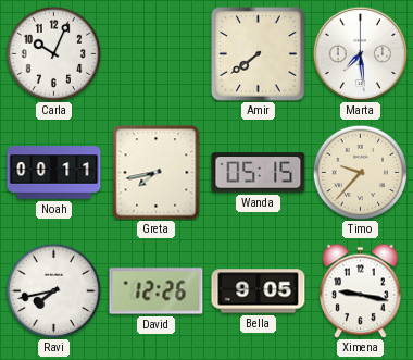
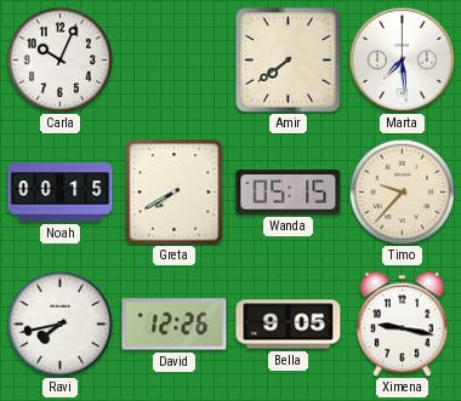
Noah: 00:11 -> 00:15
Greta: 7:43 -> 7:40
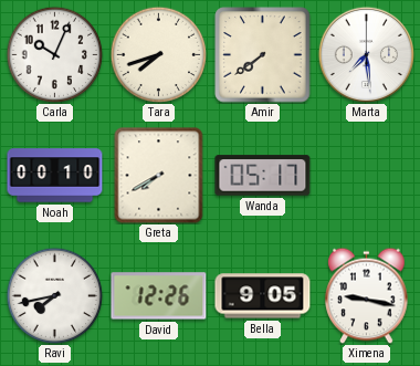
Tara: none -> 7:42
Noah: 00:15 -> 00:10
Wanda: 05:15 -> 05:17
Timo: 9:37 -> none
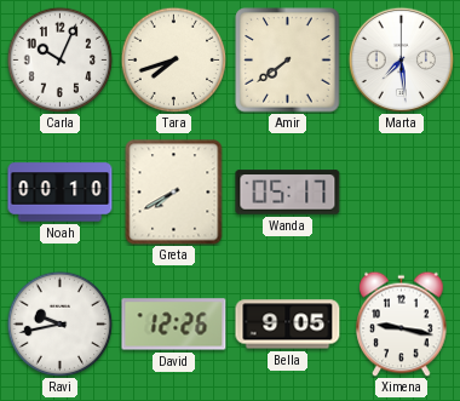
Ravi: 7:43 -> 9:43
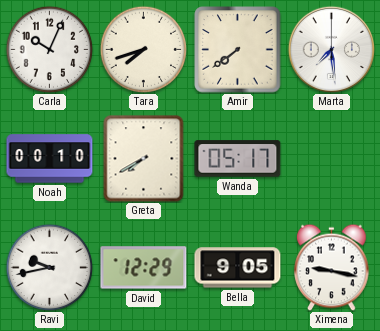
David: 12:26 -> 12:29
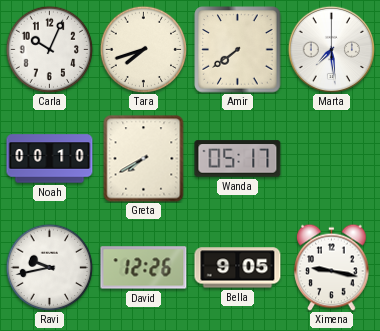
David: 12:29 -> 12:26
